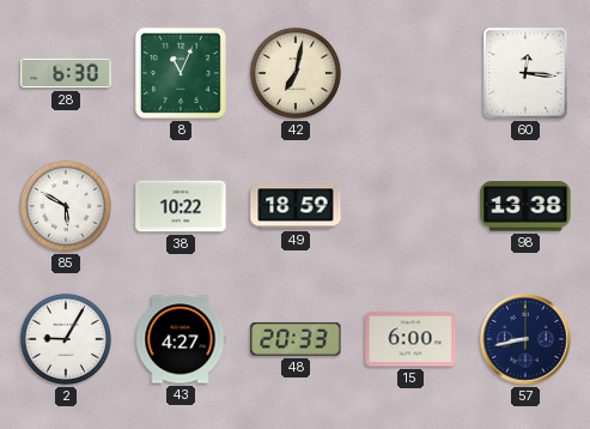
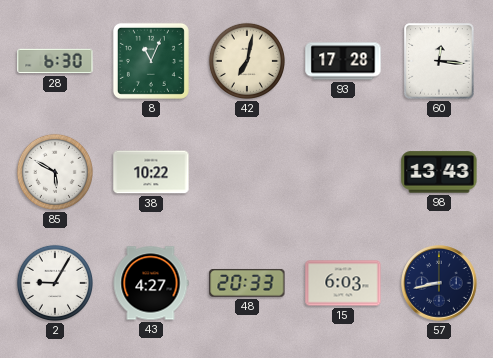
93: none -> 17:28
49: 18:59 -> none
98: 13:38 -> 13:43
15: 6:00 -> 6:03
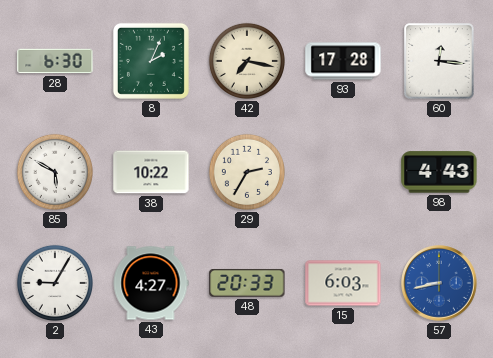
8: 11:04 -> 2:04
42: 7:02 -> 7:17
29: none -> 2:35
98: 13:43 -> 4:43
57 dial: navy -> blue
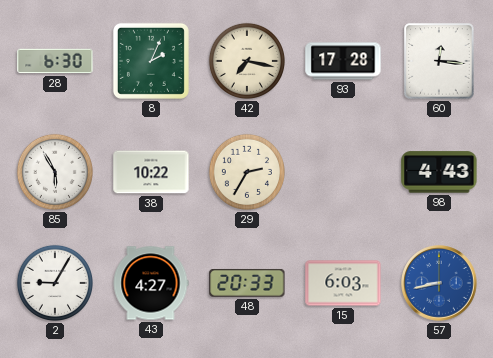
85: 5:50 -> 5:55
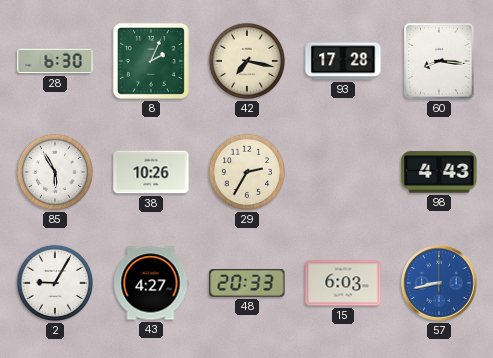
60: 12:16 -> 8:16
38: 10:22 -> 10:26
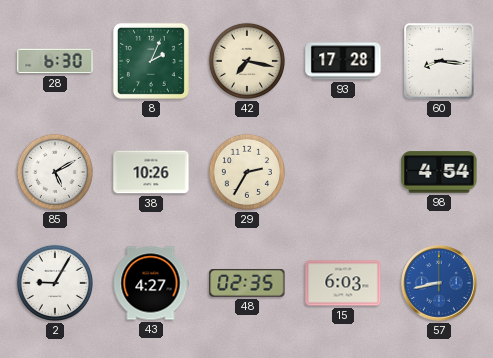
85: 5:55 -> 5:10
98: 4:43 -> 4:54
48: 20:33 -> 02:35
